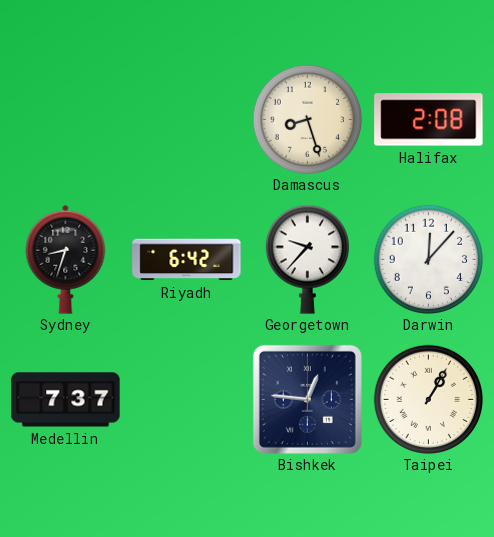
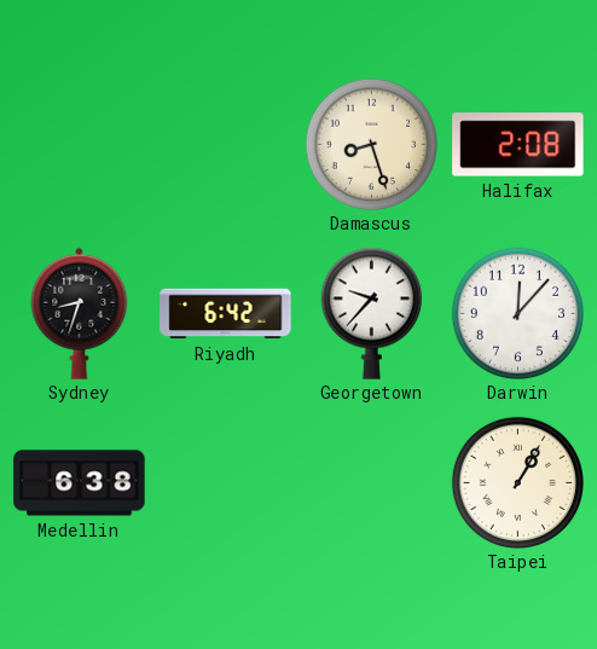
Medellin: 7:37 -> 6:38
Bishkek: 12:46 -> none
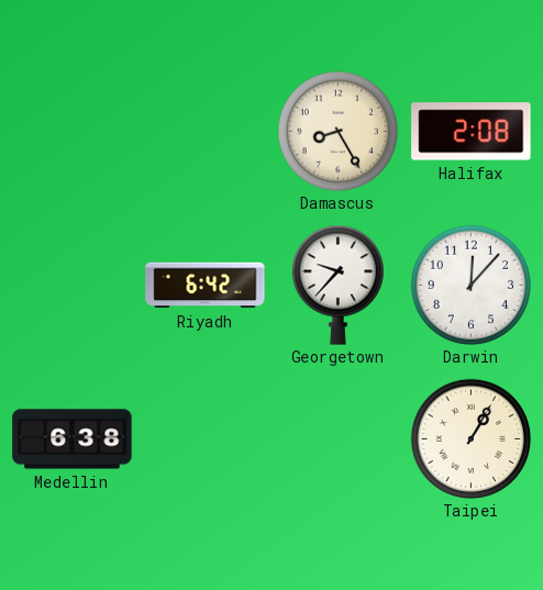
Damascus: 8:27 -> 8:25
Sydney: 8:33 -> none
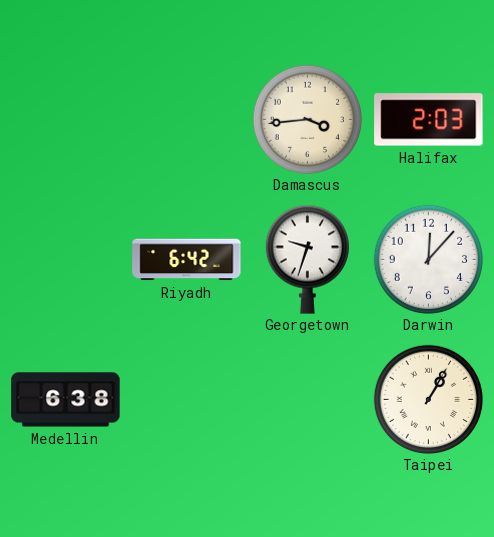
Damascus: 8:25 -> 3:44
Halifax: 2:08 -> 2:03
Georgetown: 9:37 -> 9:33
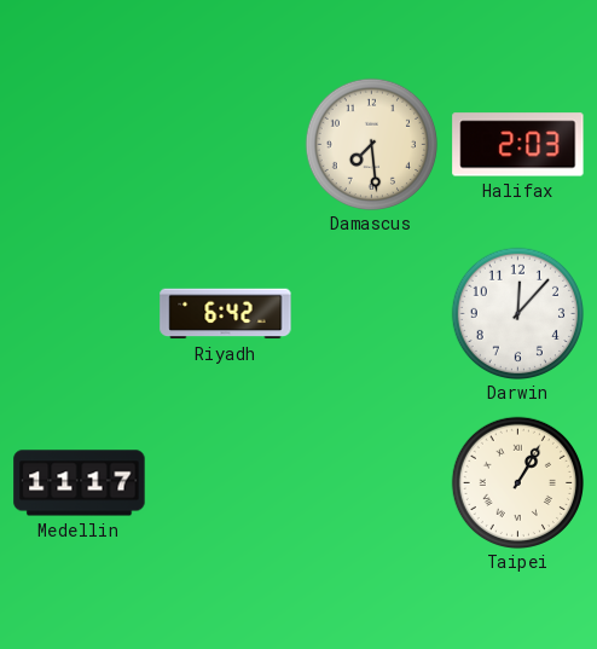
Damascus: 3:44 -> 7:29
Georgetown: 9:33 -> none
Medellin: 6:38 -> 11:17
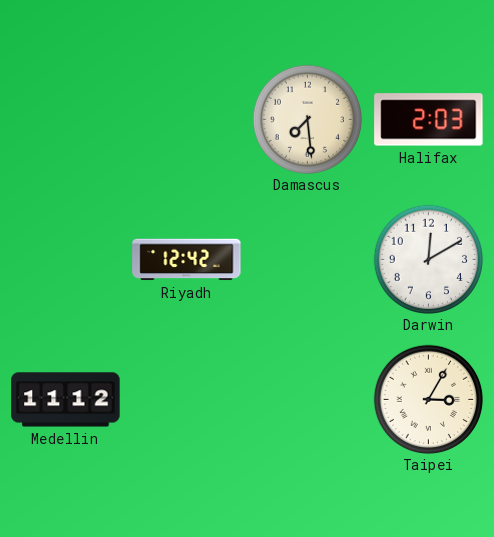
Riyadh: 6:42 -> 12:42
Darwin: 12:07 -> 12:10
Medellin: 11:17 -> 11:12
Taipei: 1:05 -> 3:05
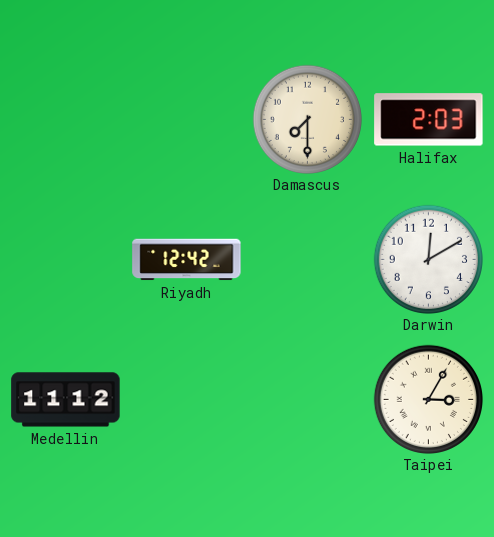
Damascus: 7:29 -> 7:30
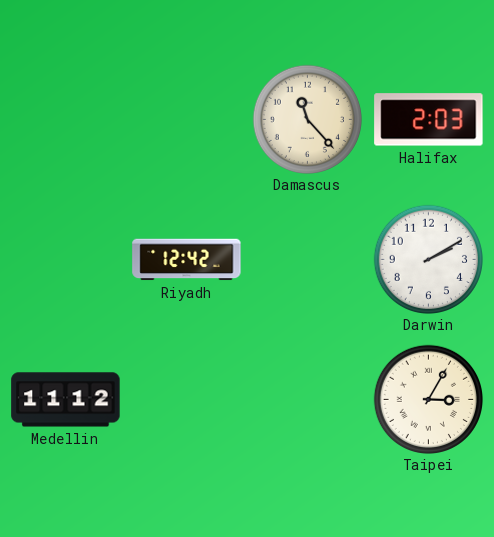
Damascus: 7:30 -> 11:23
Darwin: 12:10 -> 2:10
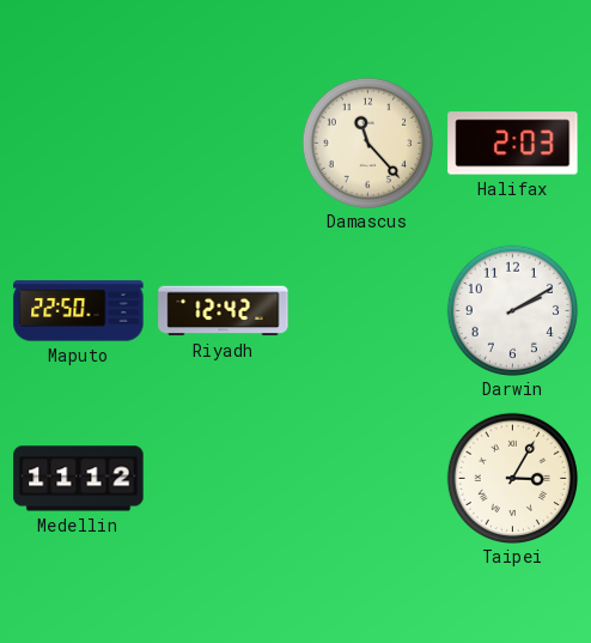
Maputo: none -> 22:50
